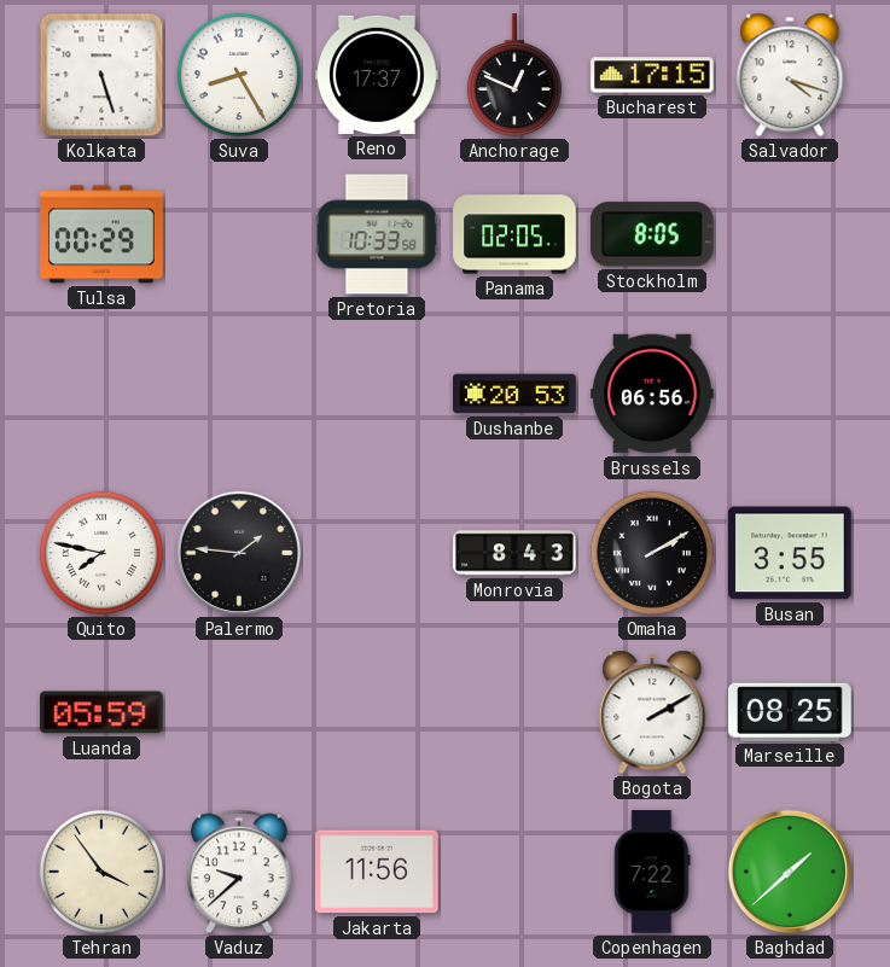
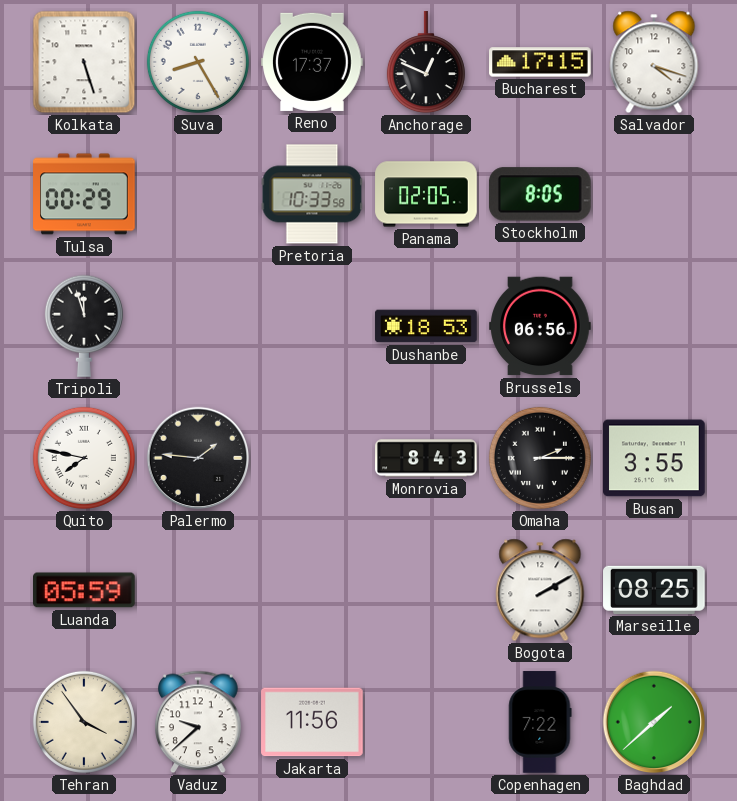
Tripoli: none -> 11:57
Dushanbe: 20:53 -> 18:53
Omaha: 2:10 -> 2:15
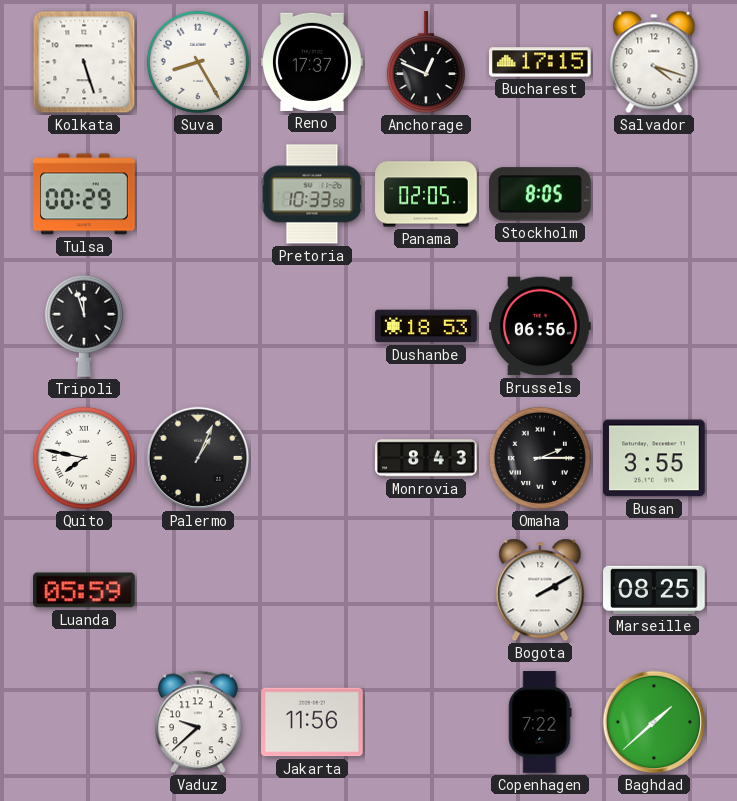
Palermo: 1:46 -> 1:04
Tehran: 3:54 -> none
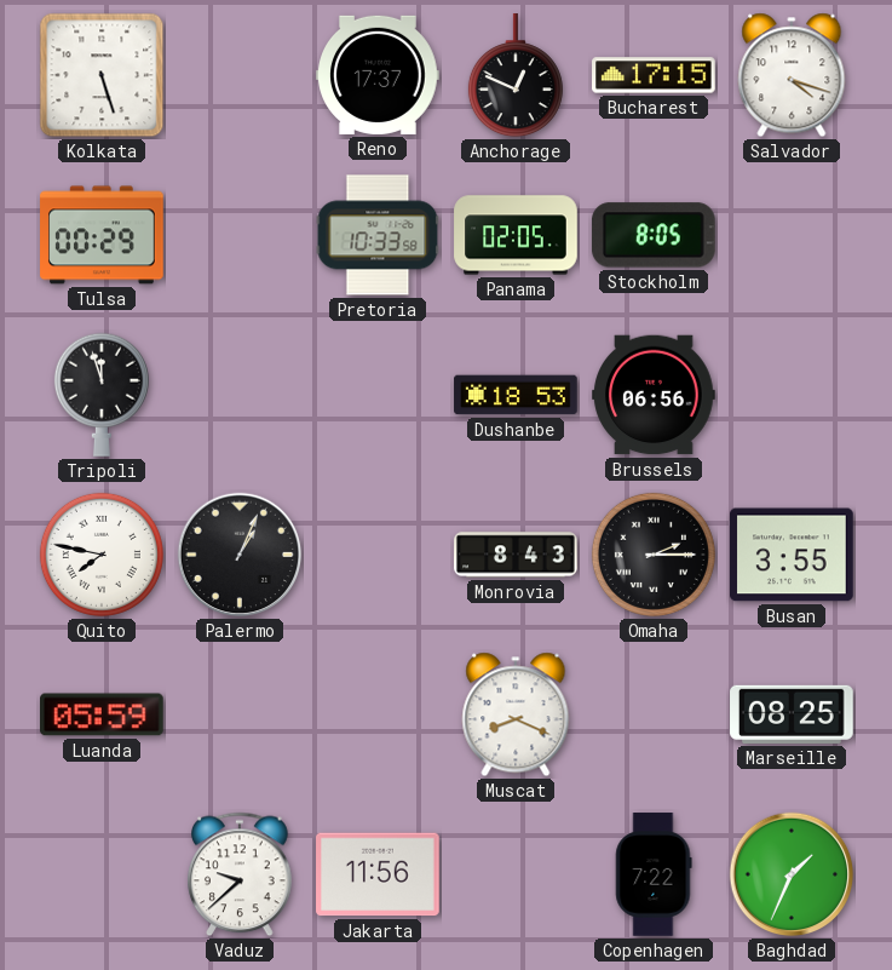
Suva: 8:25 -> none
Muscat: none -> 8:19
Bogota: 2:10 -> none
Baghdad: 1:38 -> 1:34
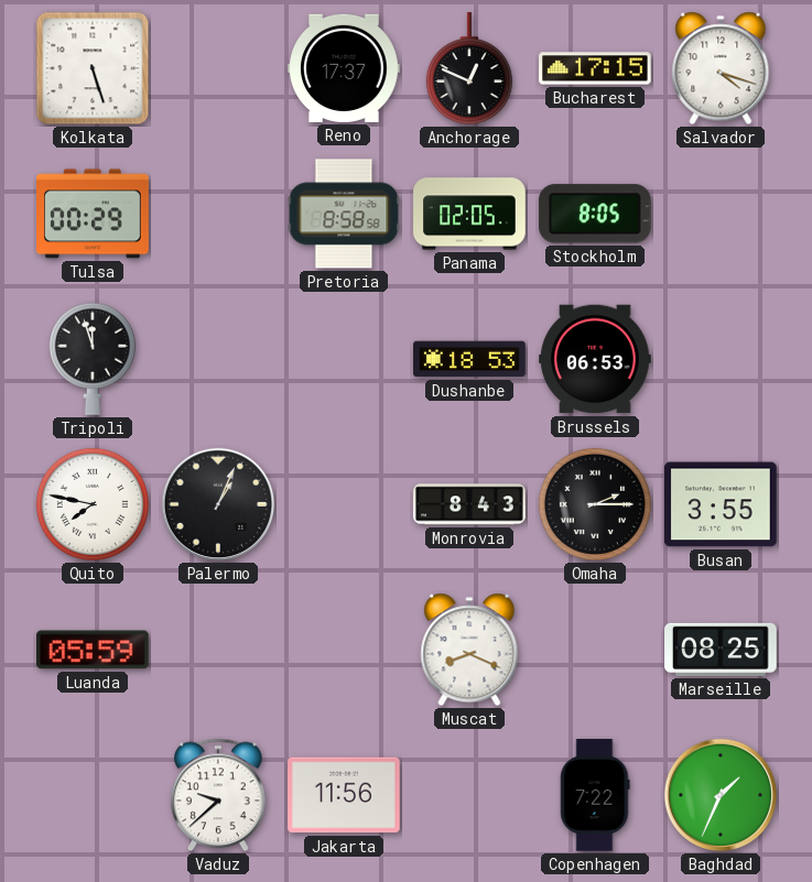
Pretoria: 10:33 -> 8:58
Brussels: 06:56 -> 06:53
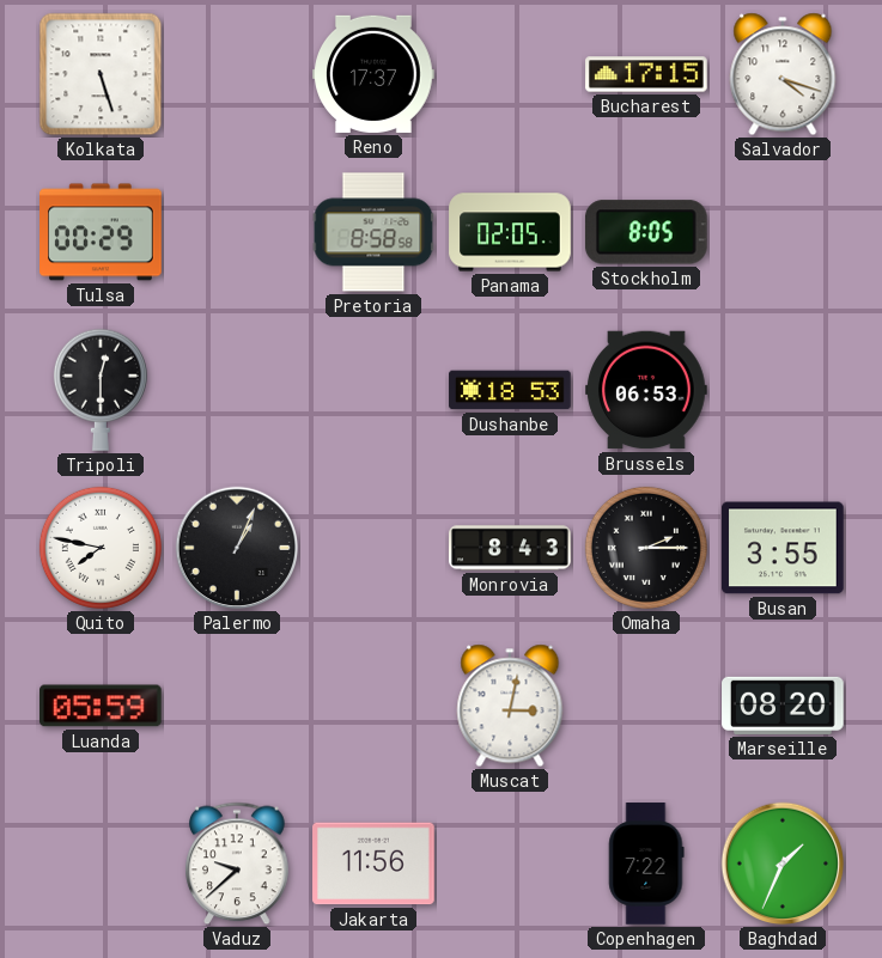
Anchorage: 12:49 -> none
Tripoli: 11:57 -> 12:30
Muscat: 8:19 -> 3:02
Marseille: 08:25 -> 08:20
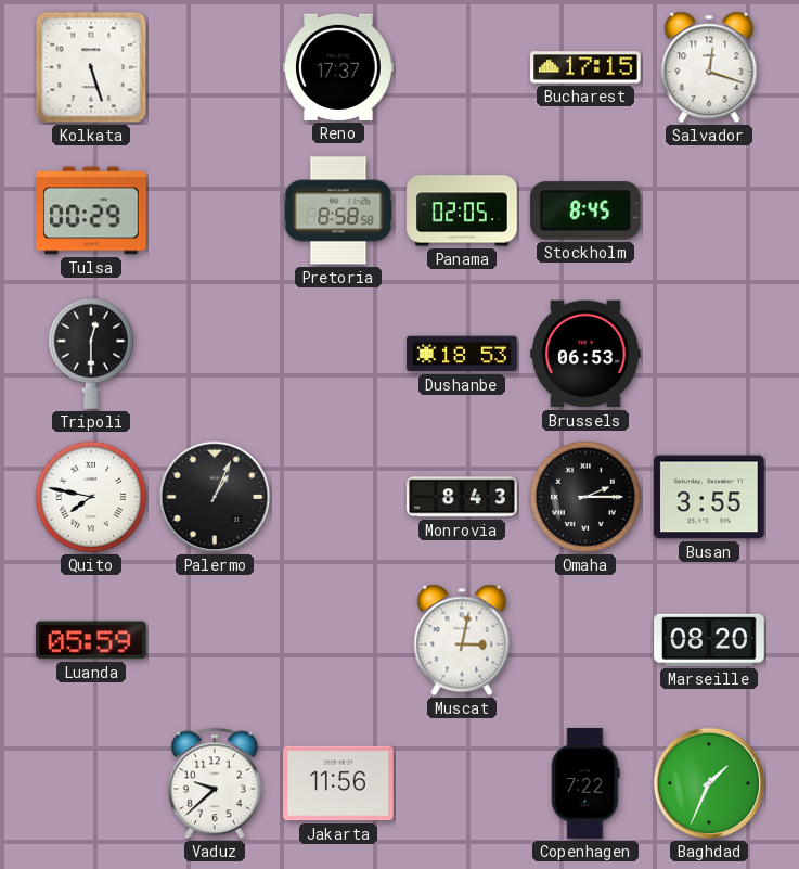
Salvador: 4:18 -> 12:18
Stockholm: 8:05 -> 8:45
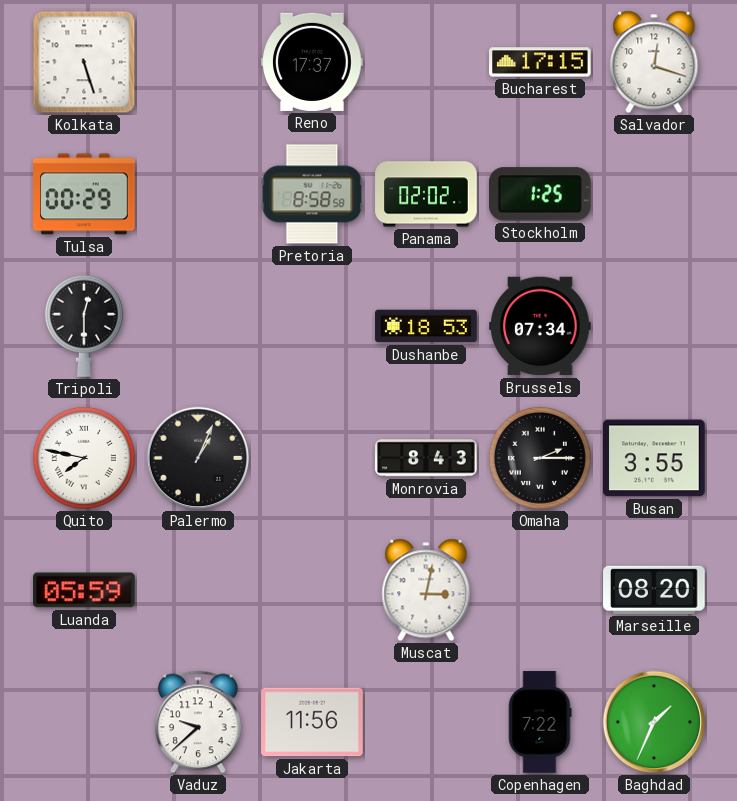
Panama: 02:05 -> 02:02
Stockholm: 8:45 -> 1:25
Brussels: 06:53 -> 07:34
